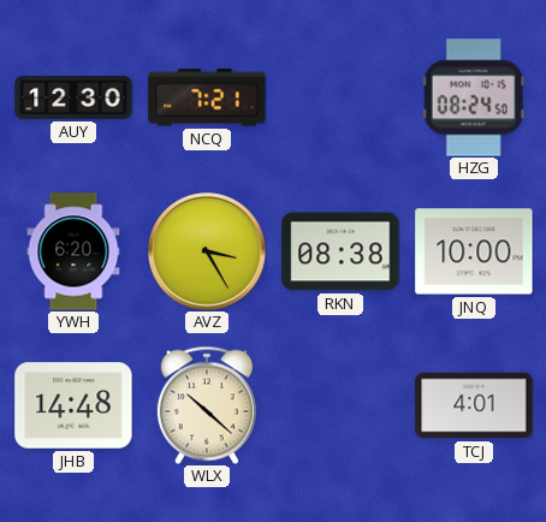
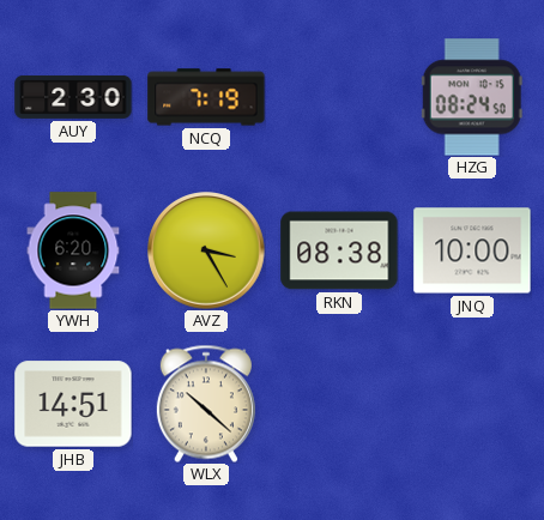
AUY: 12:30 -> 2:30
NCQ: 7:21 -> 7:19
JHB: 14:48 -> 14:51
TCJ: 4:01 -> none
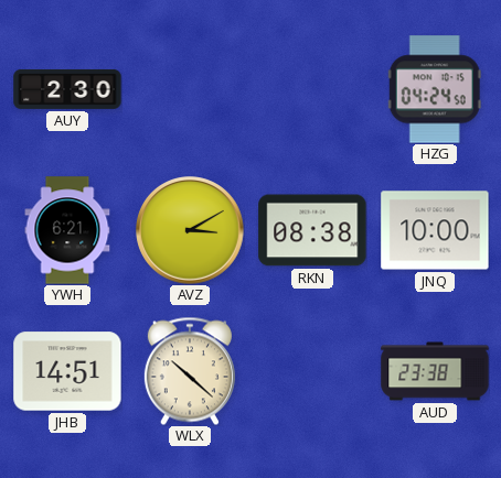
NCQ: 7:19 -> none
HZG: 08:24 -> 04:24
YWH: 6:20 -> 6:21
AVZ: 3:25 -> 3:10
AUD: none -> 23:38
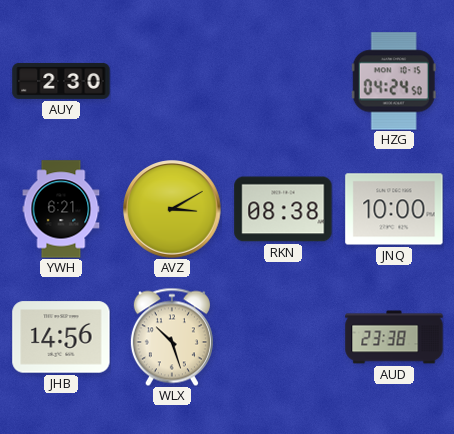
JHB: 14:51 -> 14:56
WLX: 10:22 -> 10:27
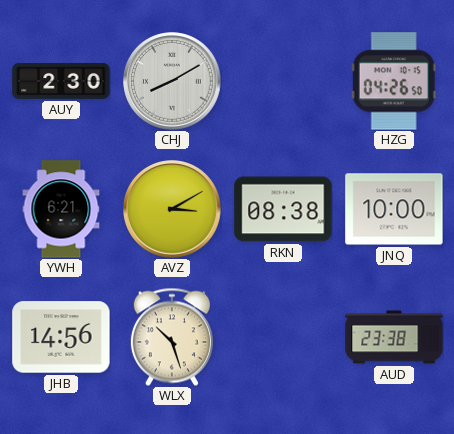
CHJ: none -> 8:10
HZG: 04:24 -> 04:26
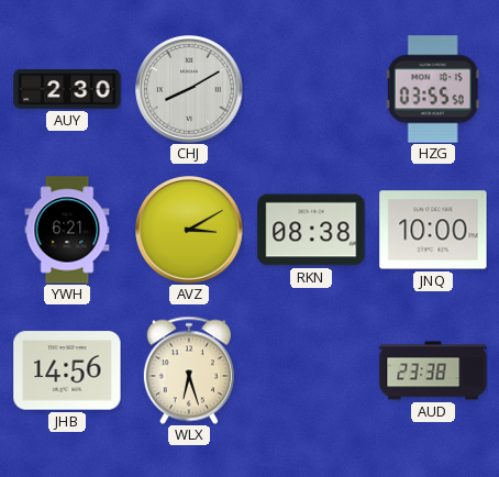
HZG: 04:26 -> 03:55
WLX: 10:27 -> 6:27
